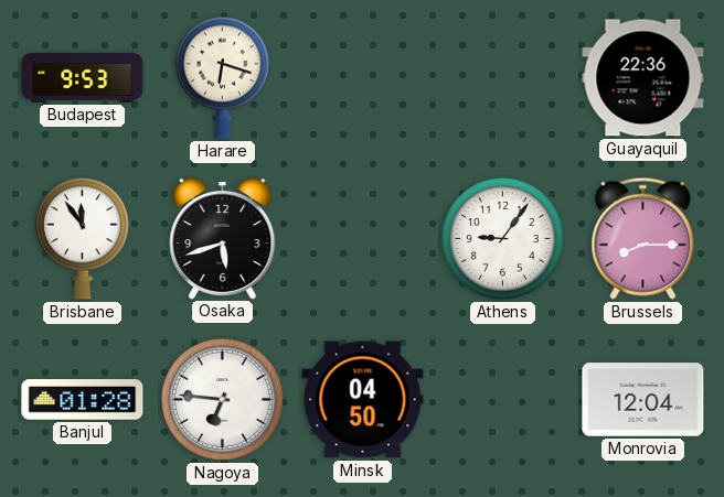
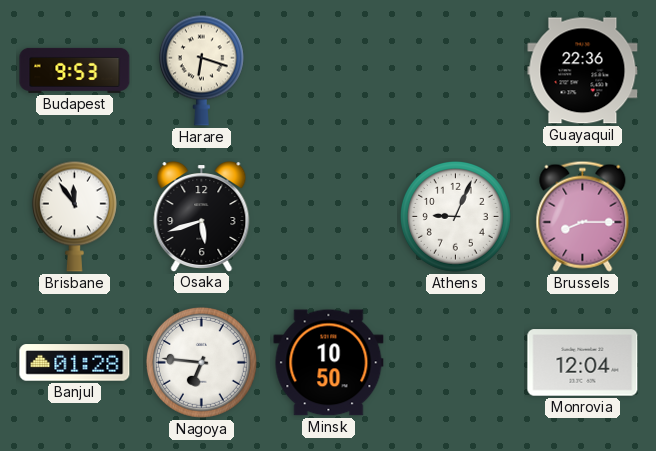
Athens: 9:06 -> 9:04
Minsk: 04:50 -> 10:50
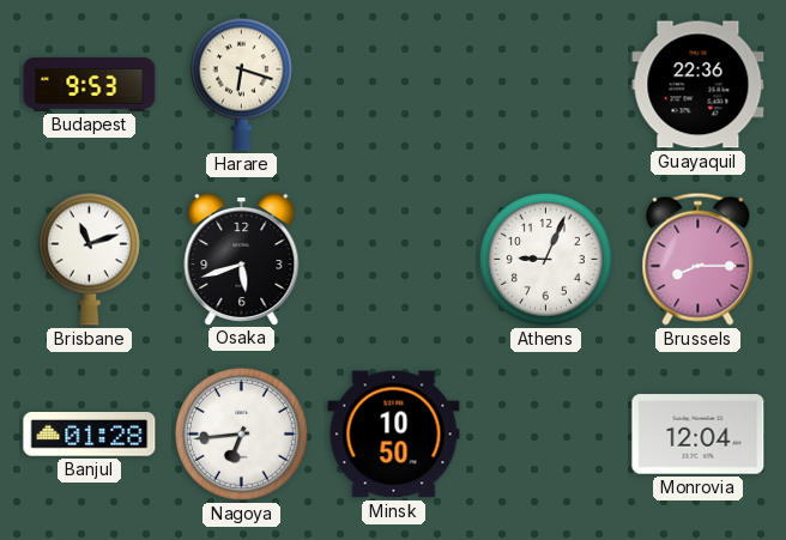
Brisbane: 11:54 -> 11:12
Nagoya: 6:46 -> 6:44
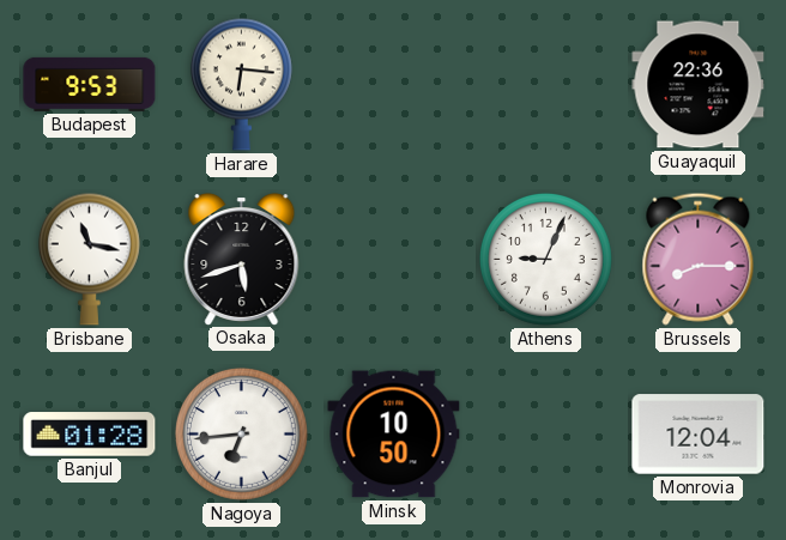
Harare: 6:18 -> 6:16
Brisbane: 11:12 -> 11:17
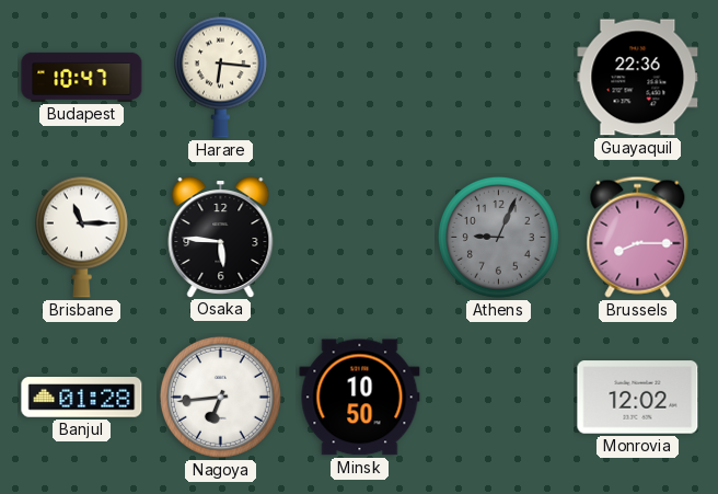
Budapest: 9:53 -> 10:47
Brisbane: 11:17 -> 11:15
Osaka: 5:42 -> 5:46
Athens dial: white -> grey
Monrovia: 12:04 -> 12:02
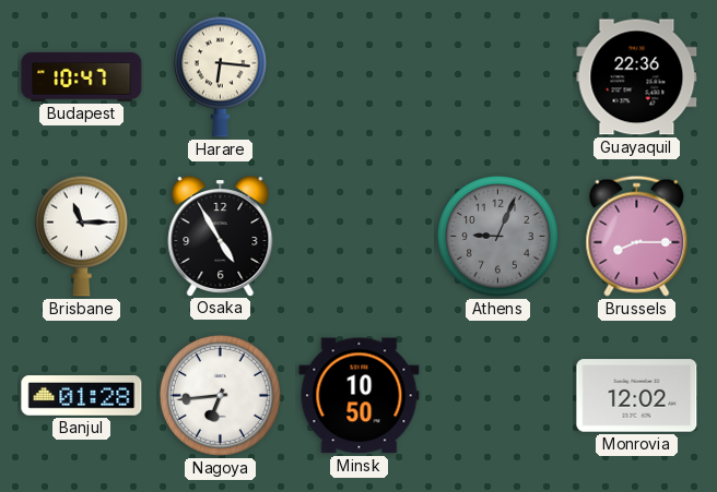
Osaka: 5:46 -> 4:55
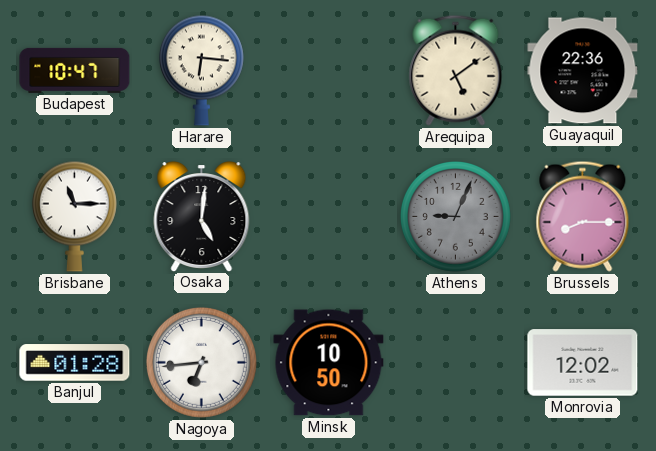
Arequipa: none -> 5:09
Osaka: 4:55 -> 5:01
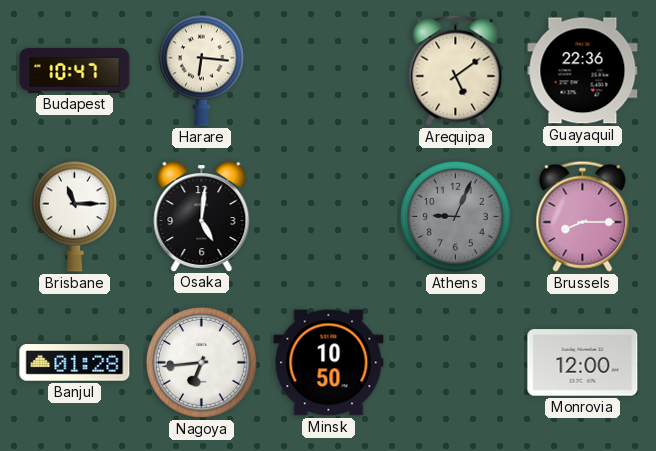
Monrovia: 12:02 -> 12:00
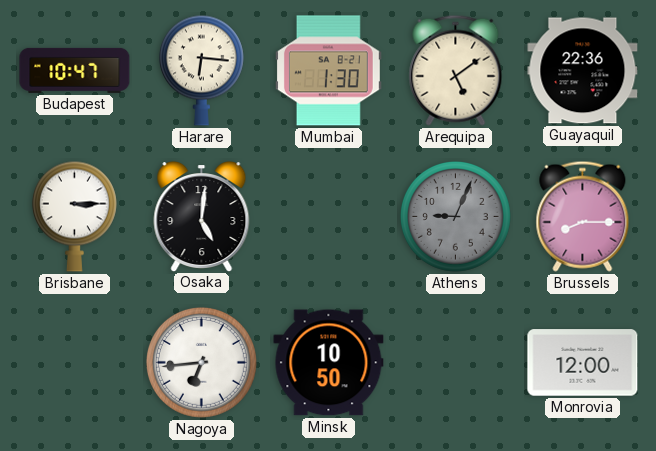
Mumbai: none -> 1:30
Brisbane: 11:15 -> 3:15
Banjul: 01:28 -> none
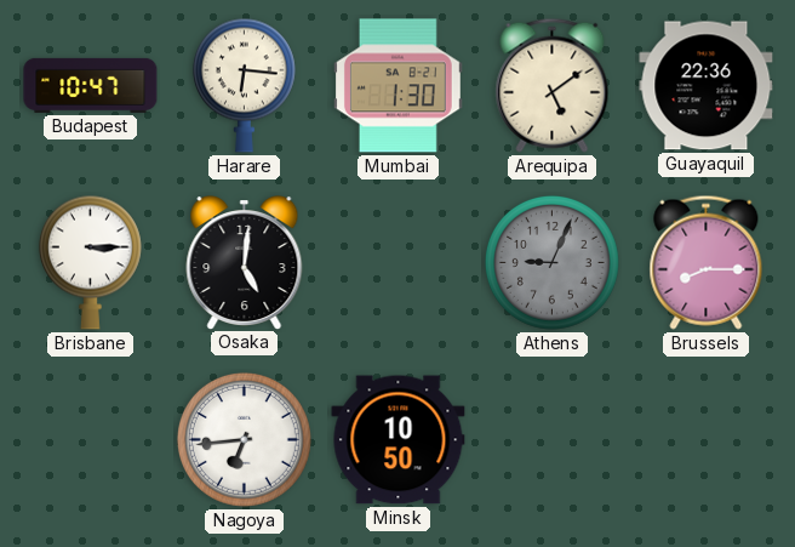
Monrovia: 12:00 -> none
